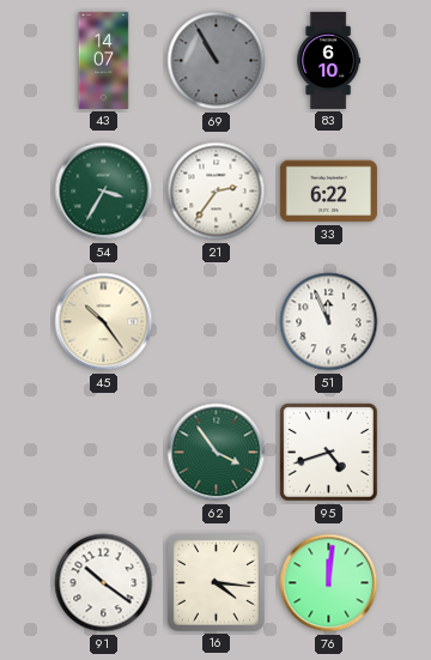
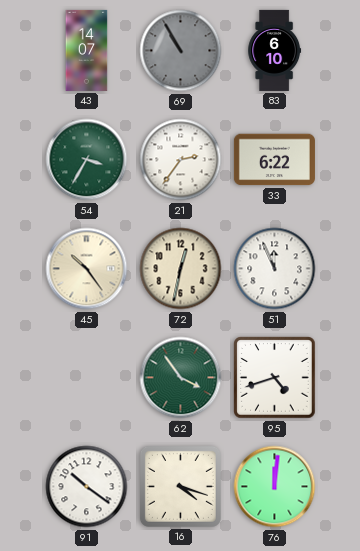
72: none -> 12:32
16: 4:16 -> 4:18
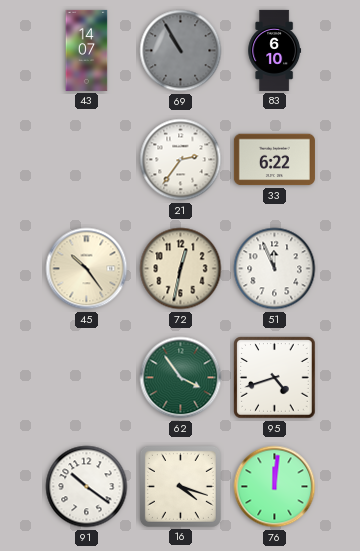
54: 3:35 -> none
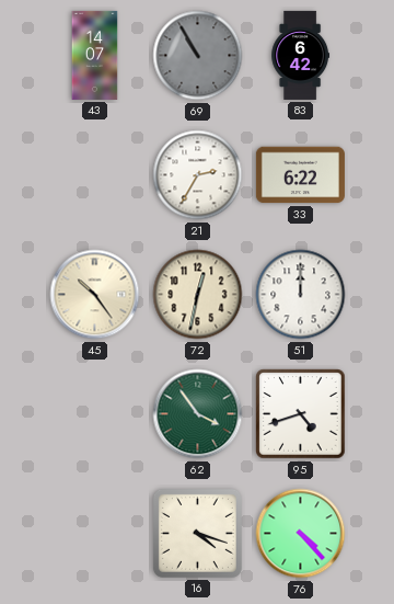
83: 6:10 -> 6:42
21: 2:36 -> 2:35
51: 11:56 -> 12:00
91: 10:21 -> none
76: 12:01 -> 4:23
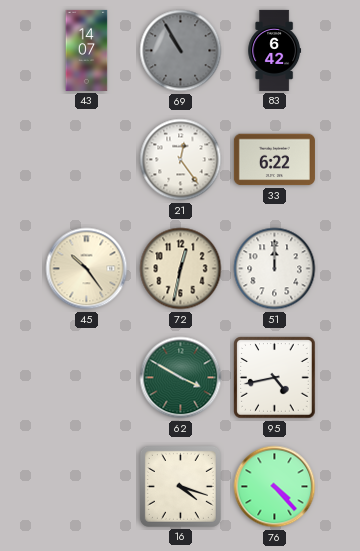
21: 2:35 -> 12:24
62: 3:54 -> 3:50
95: 4:42 -> 4:43
